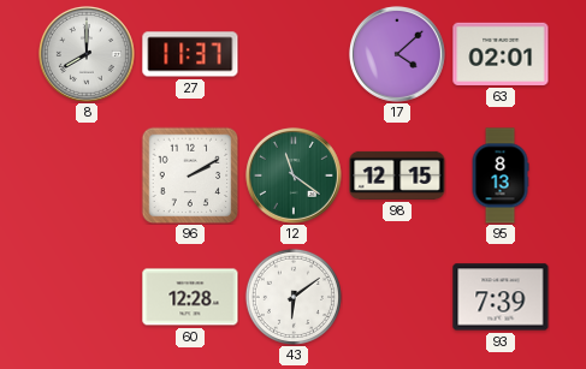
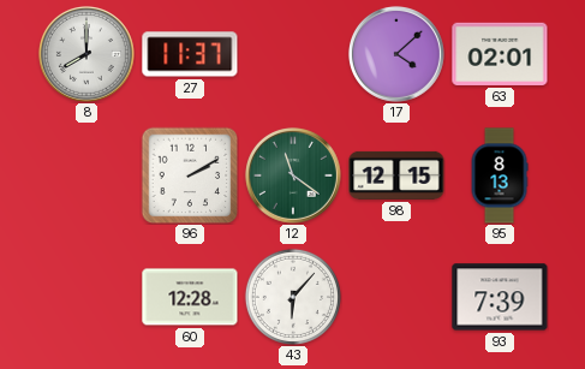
43: 6:09 -> 6:07
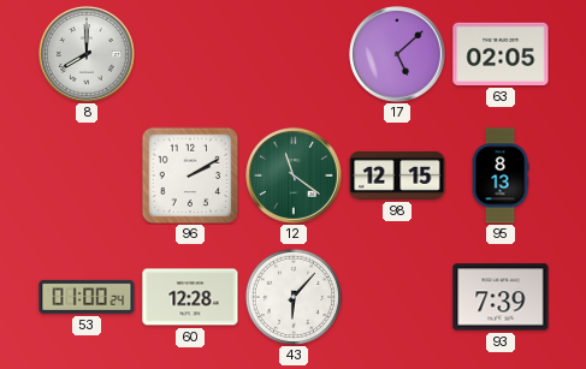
27: 11:37 -> none
17: 4:08 -> 5:08
63: 02:01 -> 02:05
53: none -> 01:00
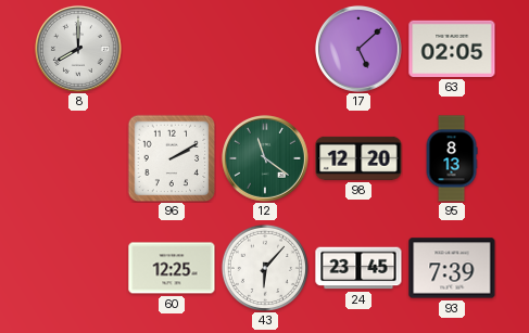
98: 12:15 -> 12:20
53: 01:00 -> none
60: 12:28 -> 12:25
24: none -> 23:45
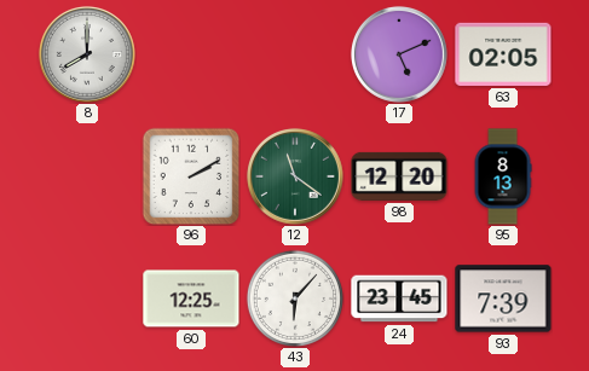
17: 5:08 -> 5:11
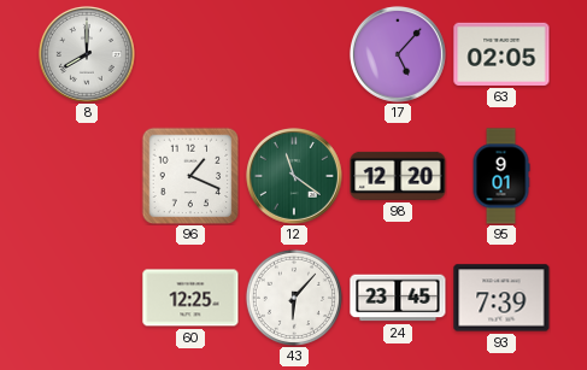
17: 5:11 -> 5:07
96: 2:10 -> 1:19
95: 8:13 -> 9:01
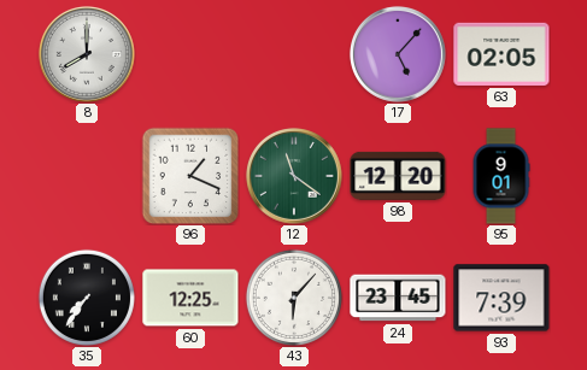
35: none -> 7:36
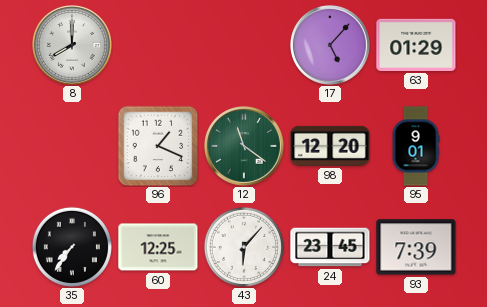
63: 02:05 -> 01:29
